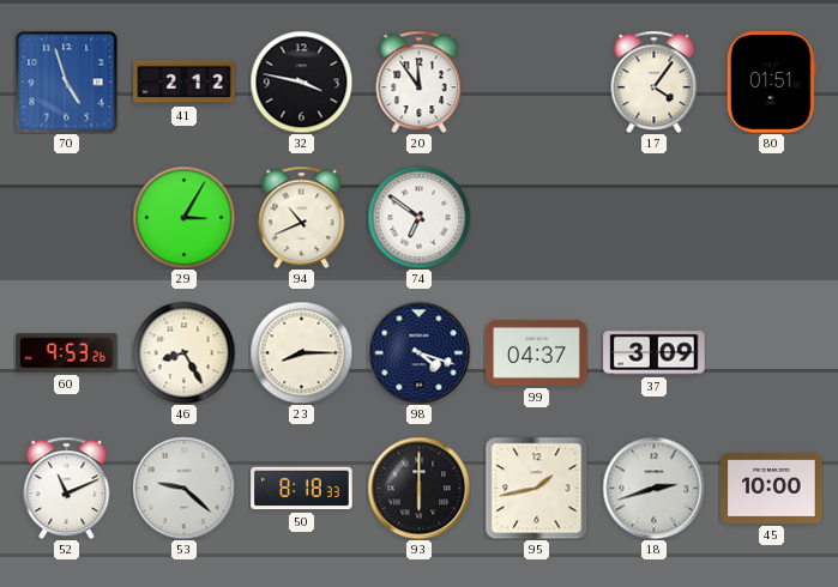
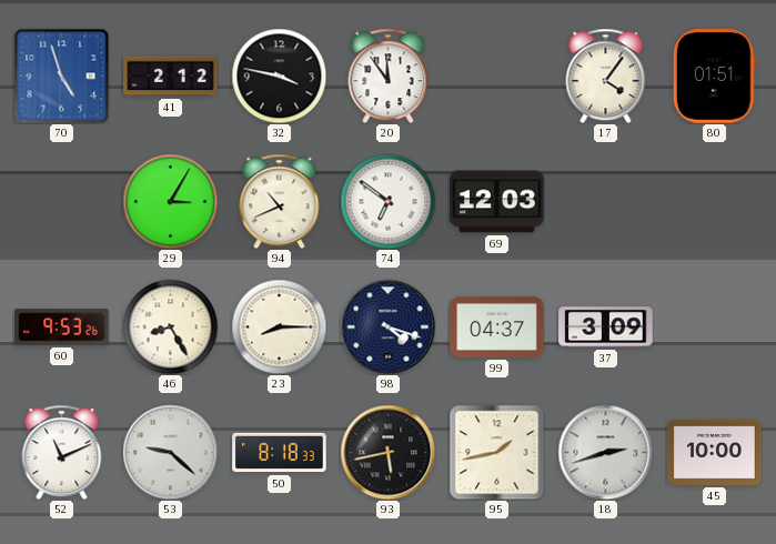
69: none -> 12:03
93: 6:00 -> 5:43
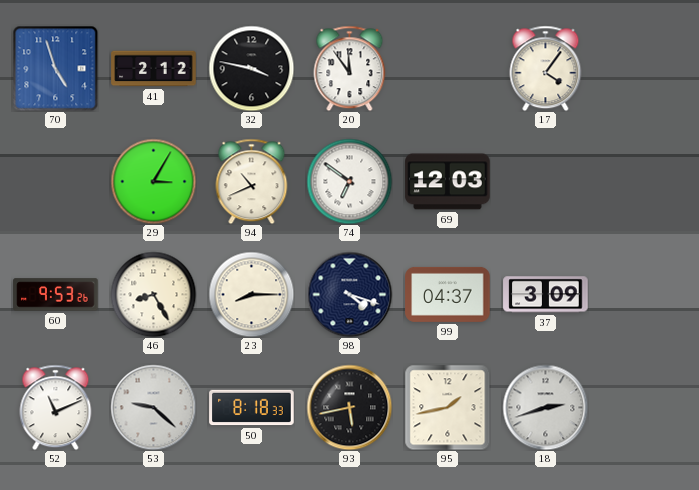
80: 01:51 -> none
45: 10:00 -> none
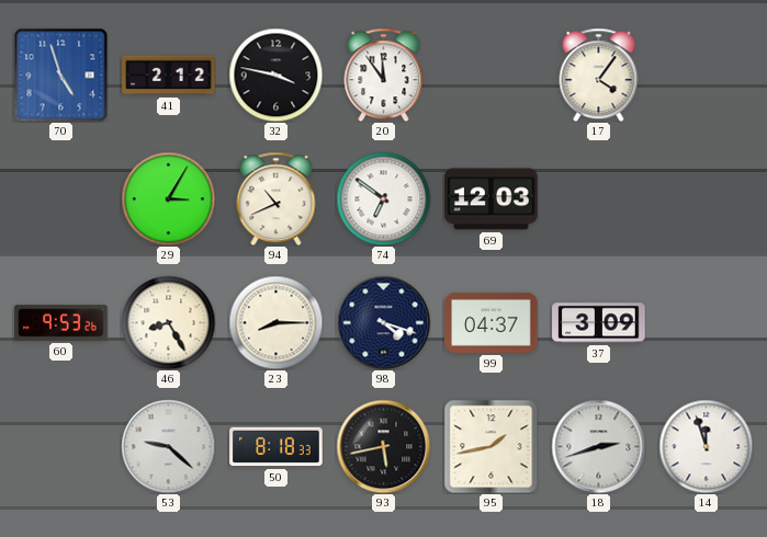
52: 11:11 -> none
14: none -> 11:57
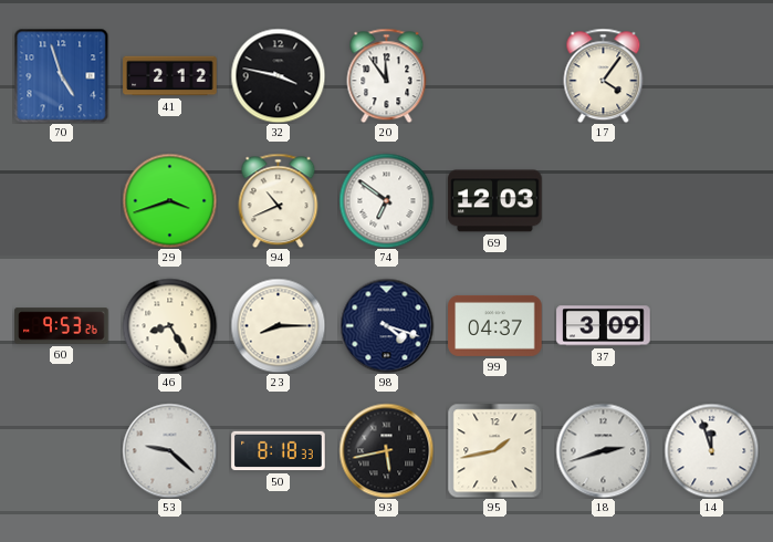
29: 3:05 -> 3:42
